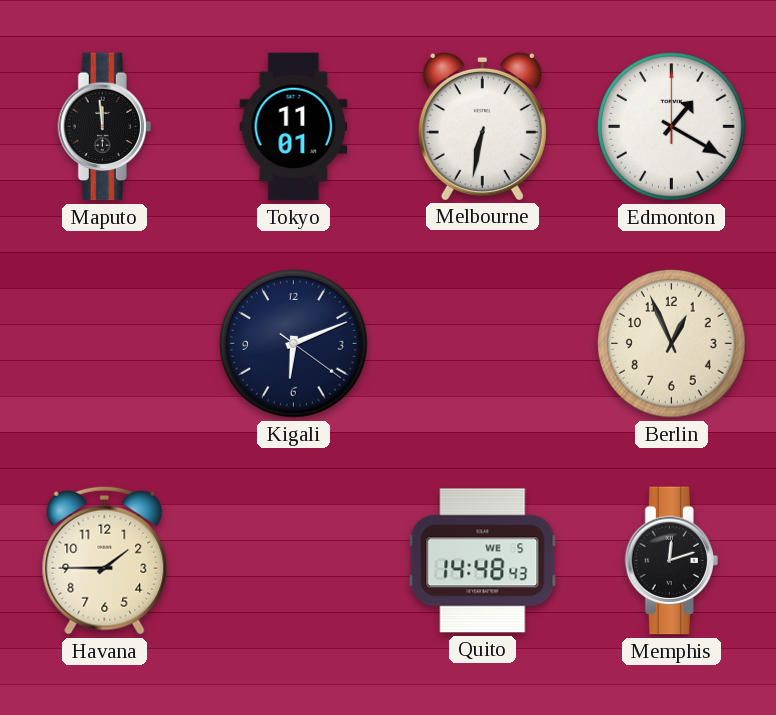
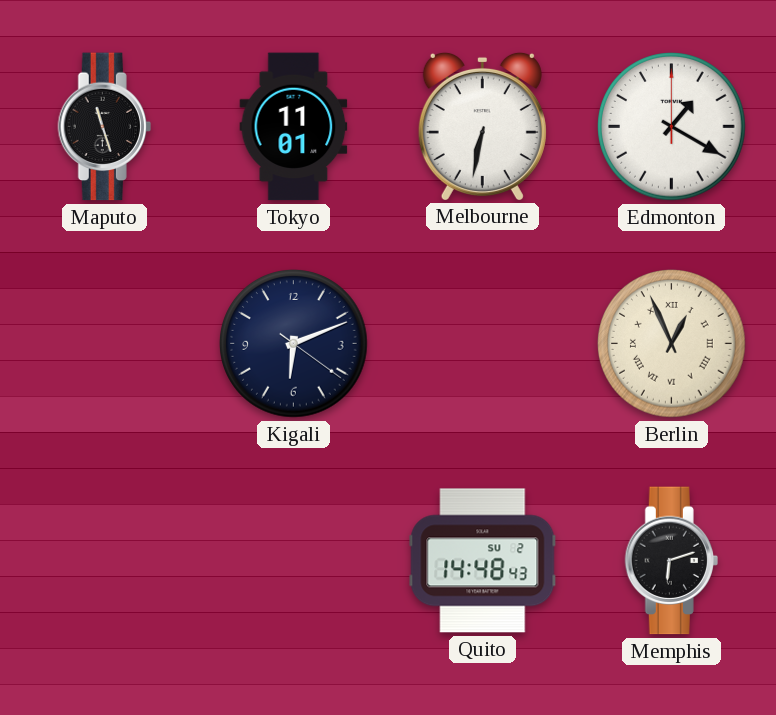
Maputo: 11:59 -> 11:27
Berlin numerals: Arabic -> Roman
Havana: 1:45 -> none
Quito date: WE 5 -> SU 2
Memphis: 12:12 -> 6:12
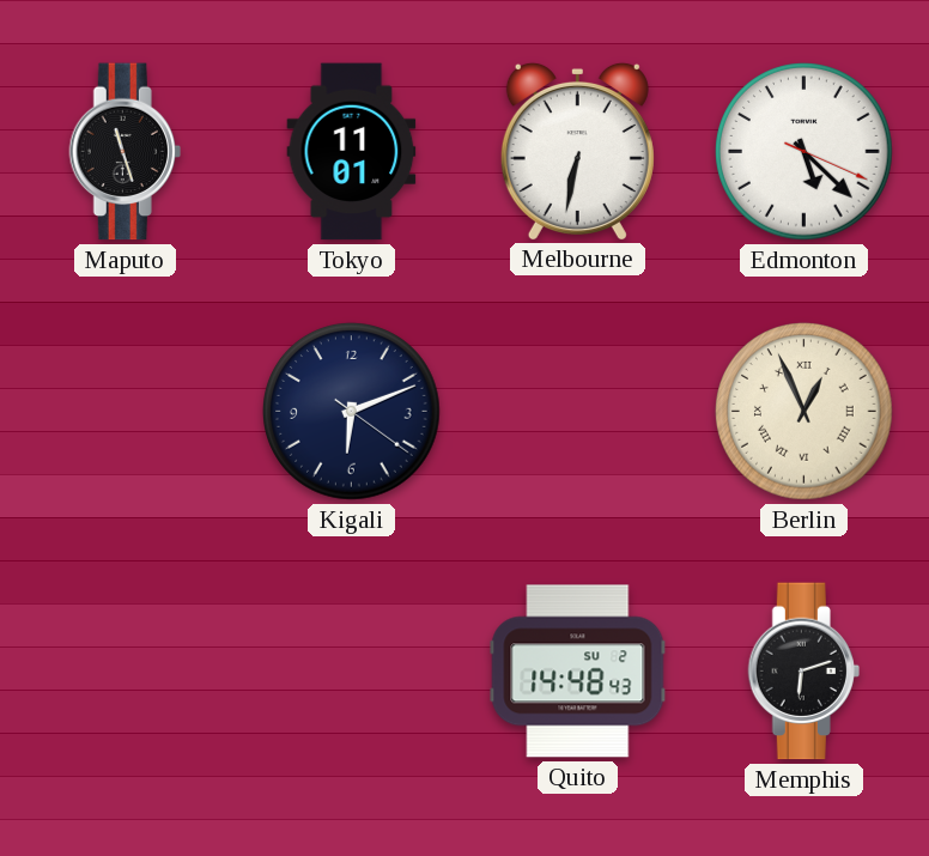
Edmonton: 1:20 -> 5:22
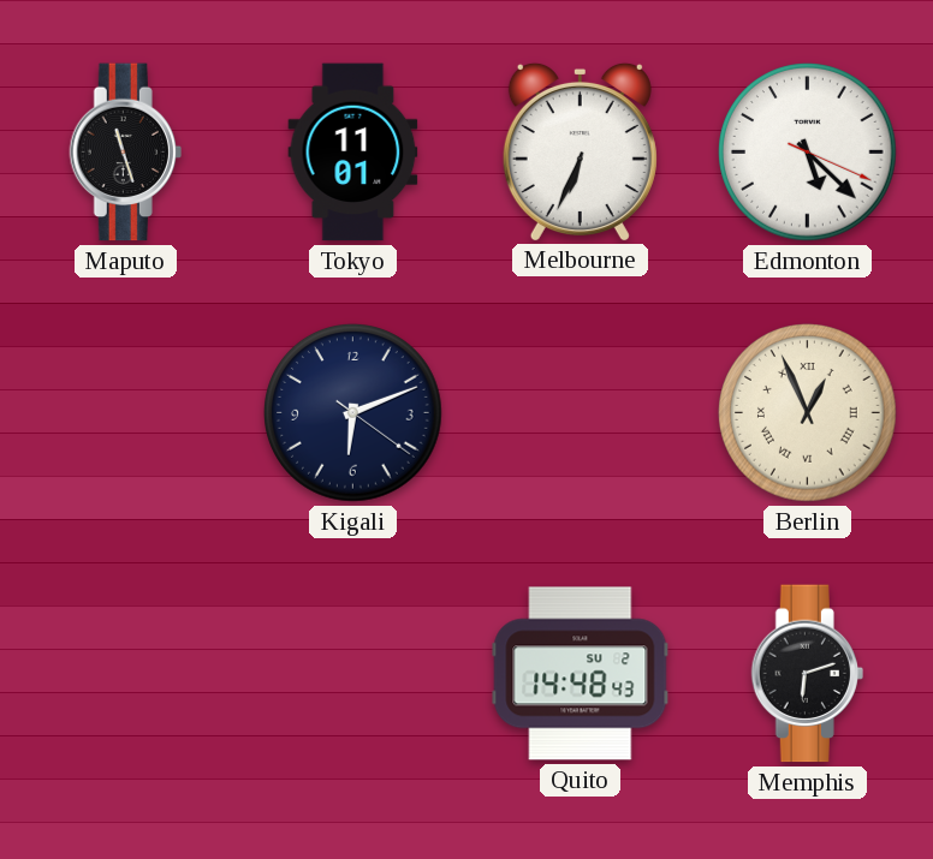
Melbourne: 6:32 -> 6:34
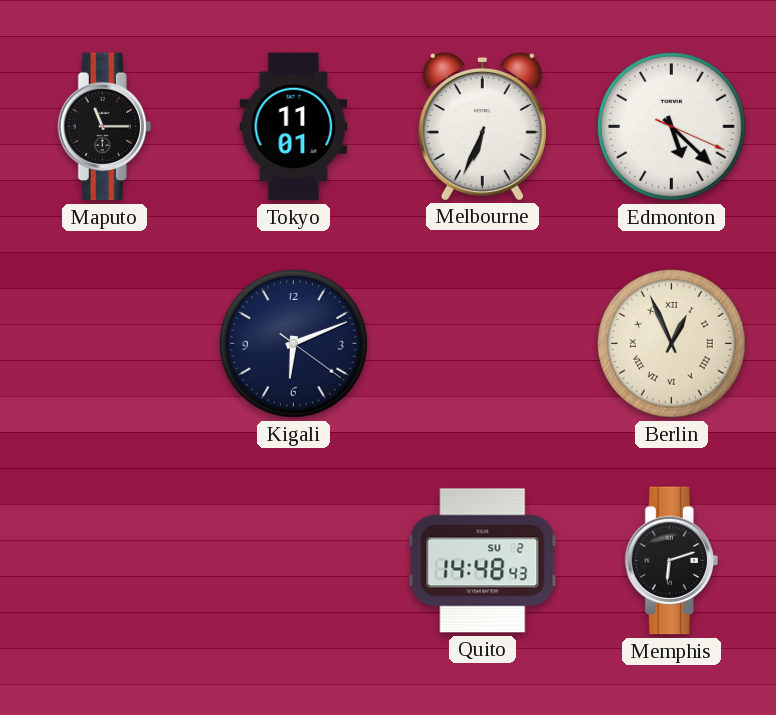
Maputo: 11:27 -> 11:15
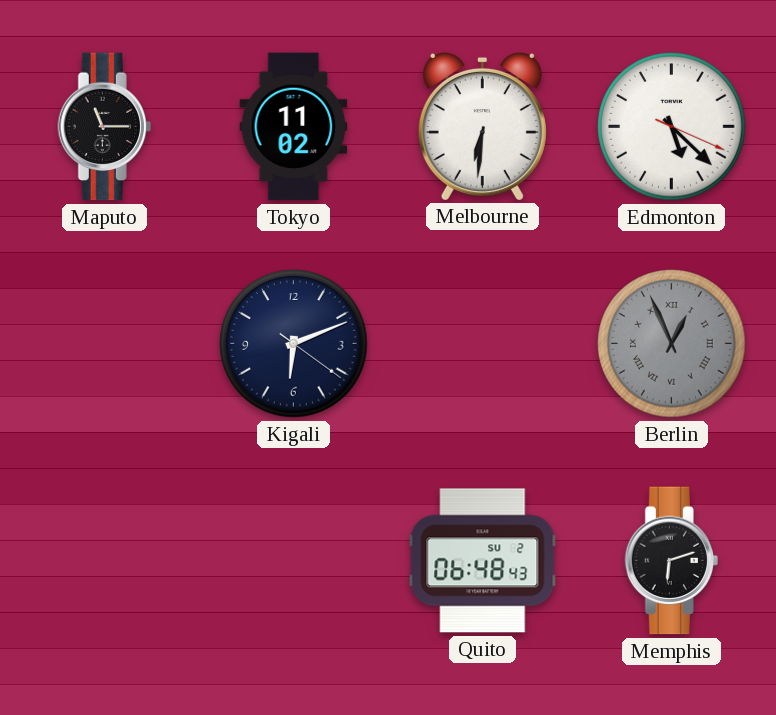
Tokyo: 11:01 -> 11:02
Melbourne: 6:34 -> 6:31
Berlin dial: cream -> grey
Quito: 14:48 -> 06:48
